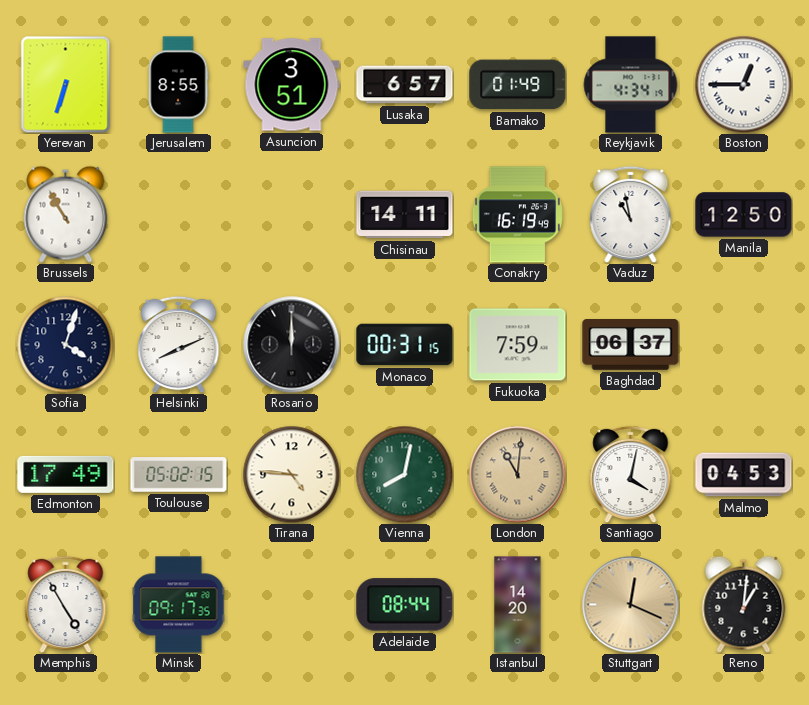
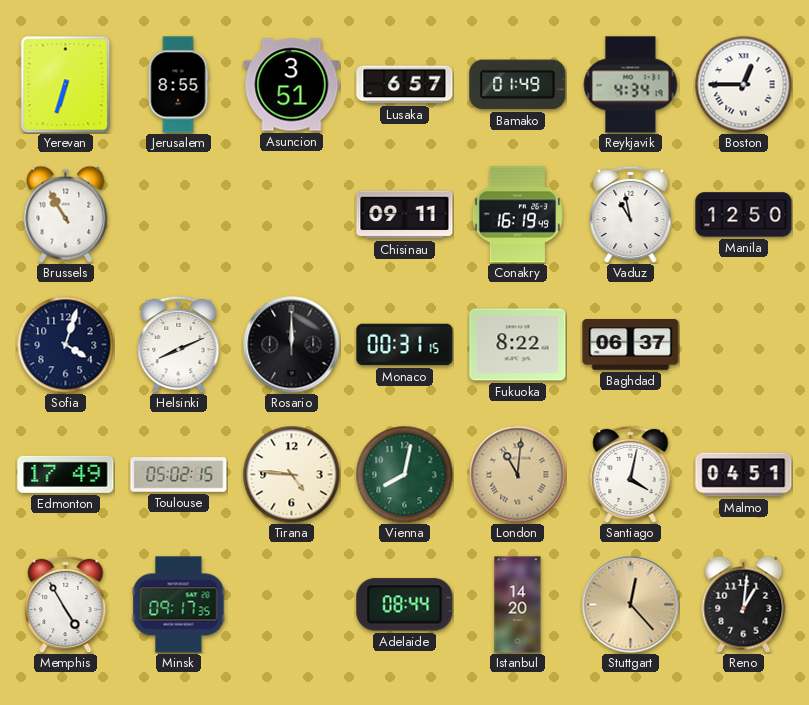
Chisinau: 14:11 -> 09:11
Fukuoka: 7:59 -> 8:22
Malmo: 04:53 -> 04:51
Stuttgart: 12:19 -> 12:23
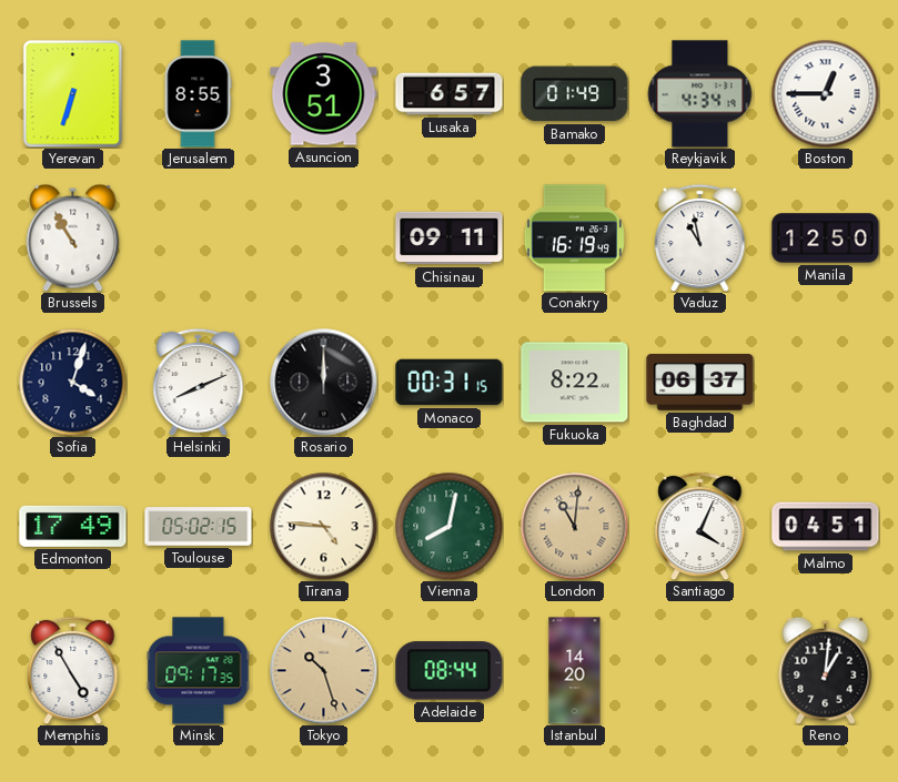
Santiago: 4:02 -> 4:04
Tokyo: none -> 10:27
Stuttgart: 12:23 -> none
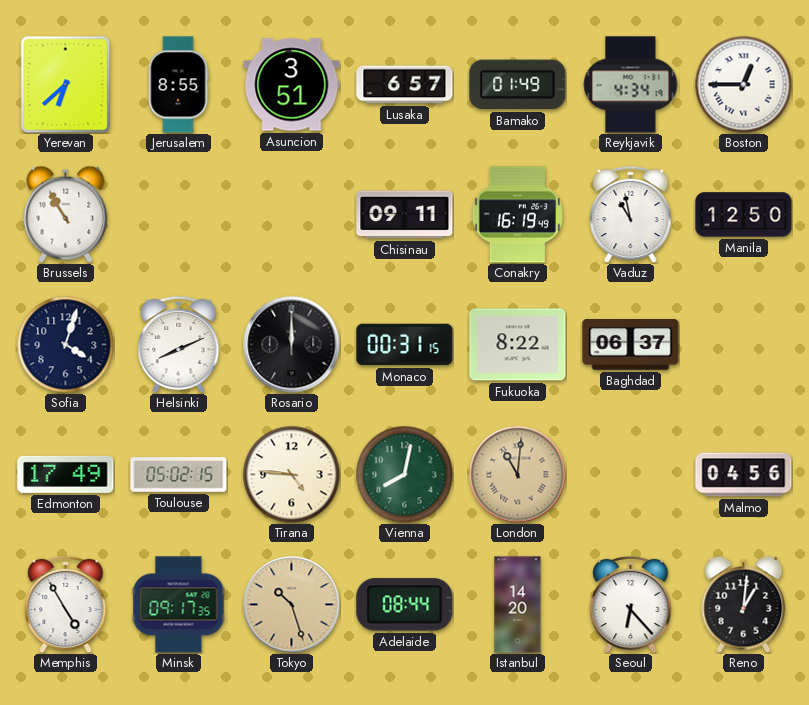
Yerevan: 6:33 -> 6:38
Santiago: 4:04 -> none
Malmo: 04:51 -> 04:56
Seoul: none -> 6:23
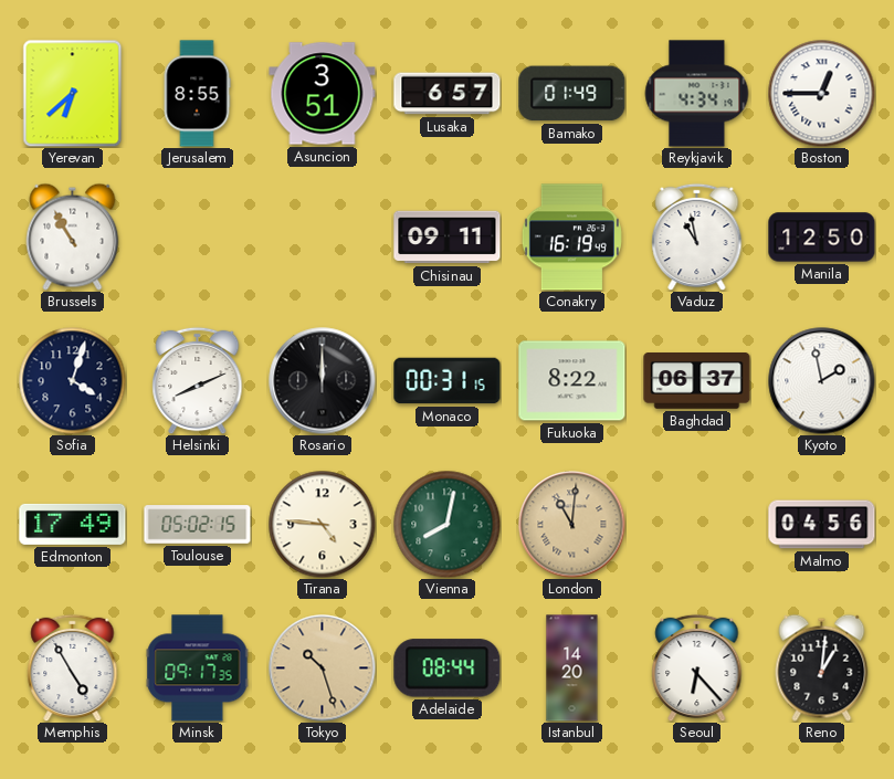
Kyoto: none -> 1:58
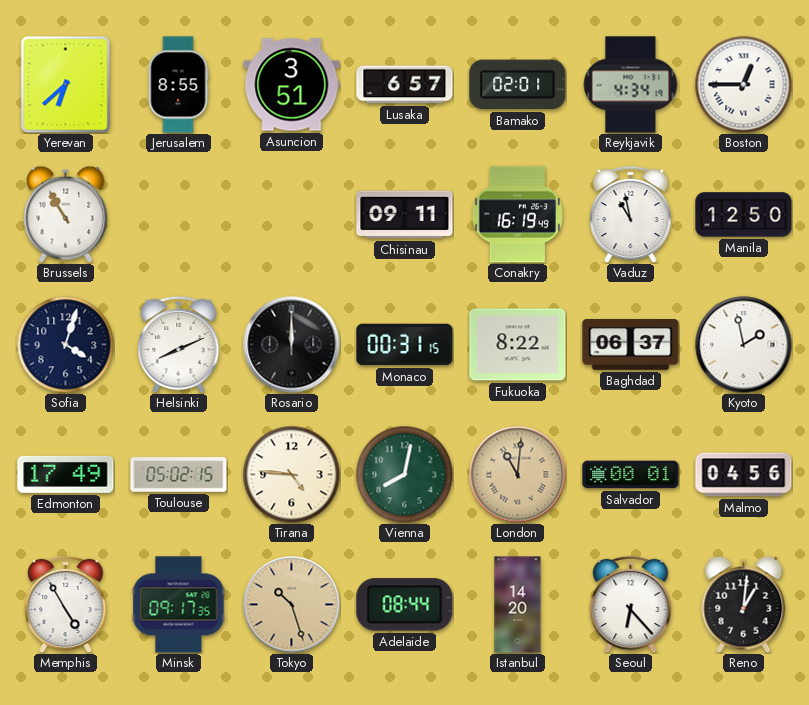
Bamako: 01:49 -> 02:01
Salvador: none -> 00:01
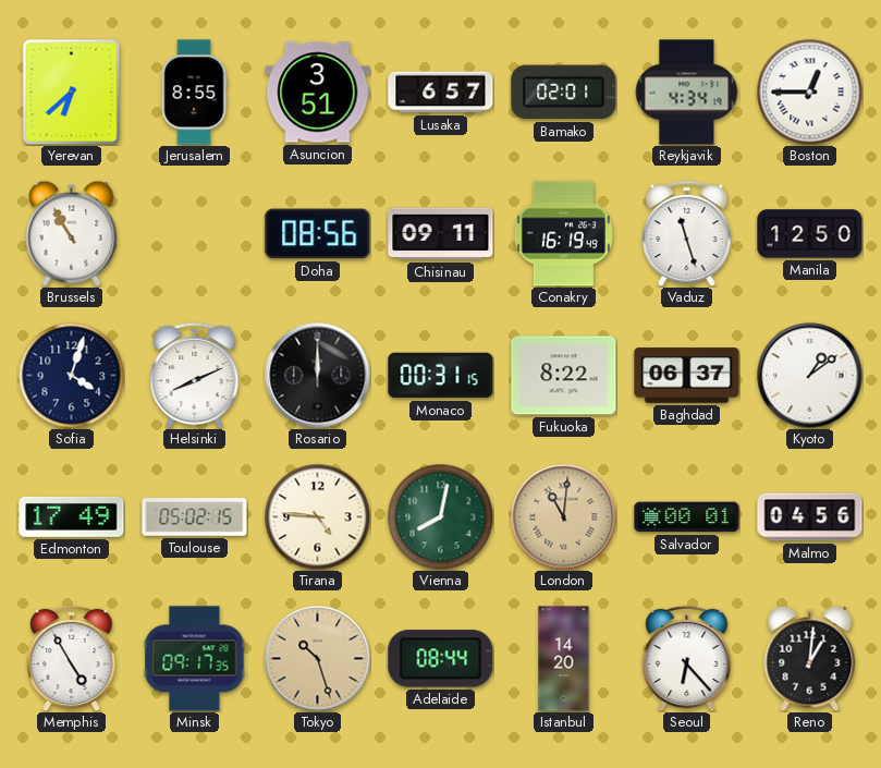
Doha: none -> 08:56
Vaduz: 10:58 -> 11:27
Kyoto: 1:58 -> 1:09
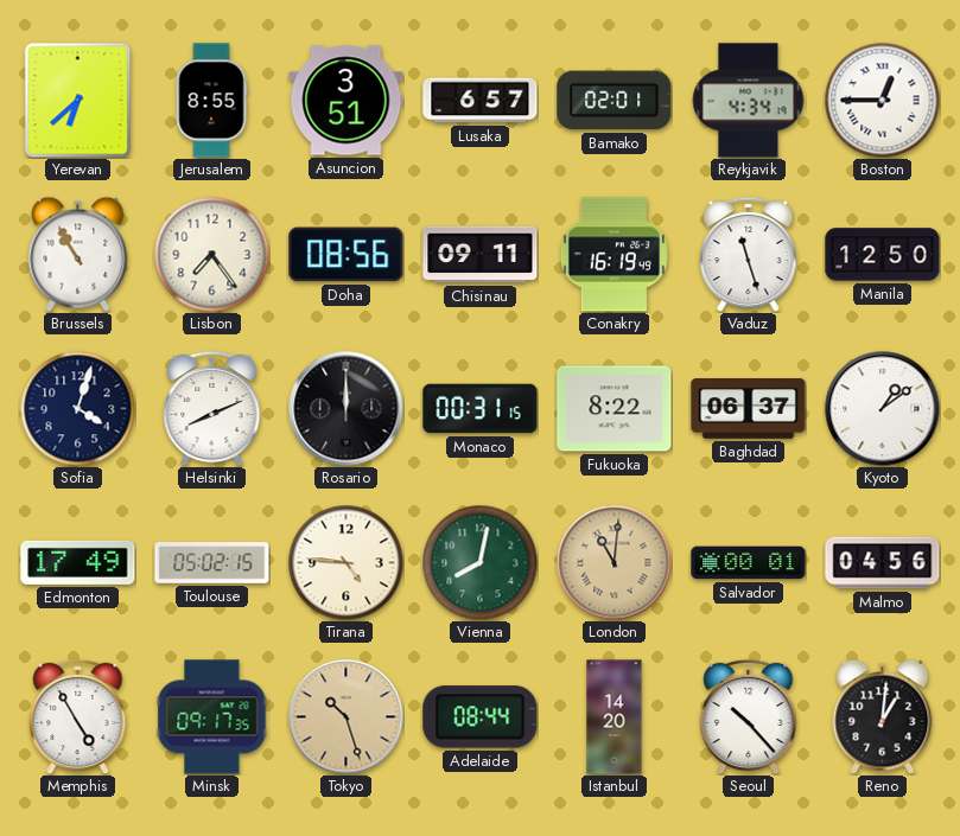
Lisbon: none -> 7:24
Seoul: 6:23 -> 10:23
